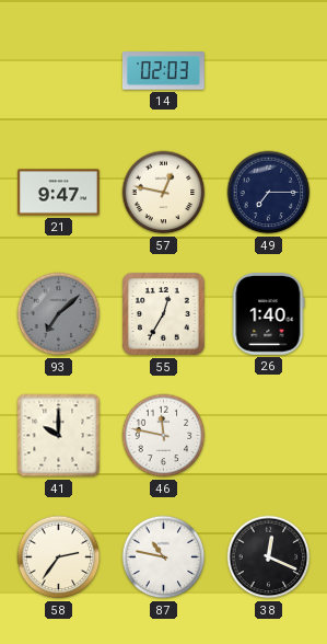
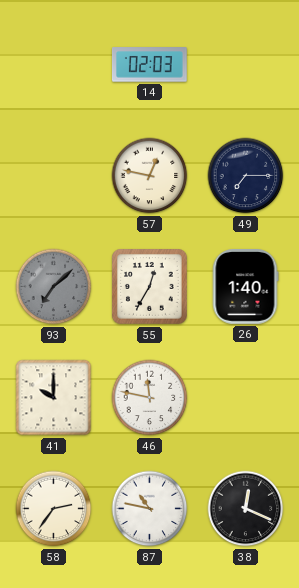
21: 9:47 -> none
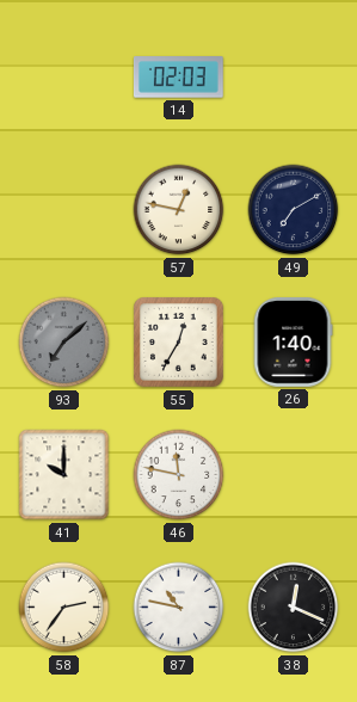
49: 7:15 -> 7:10
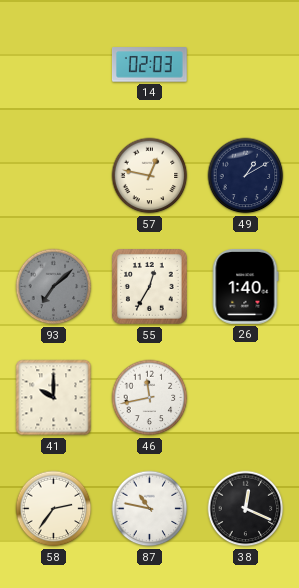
49: 7:10 -> 1:10
46: 11:47 -> 11:43
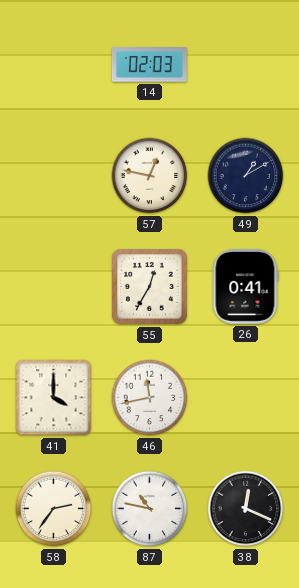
93: 7:08 -> none
26: 1:40 -> 0:41
41: 10:00 -> 4:00
